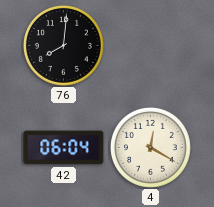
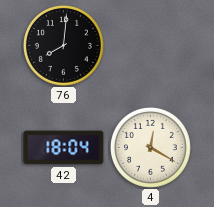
42: 06:04 -> 18:04
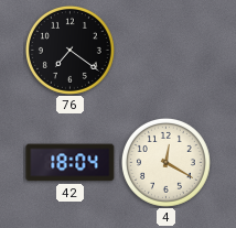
76: 8:01 -> 7:21
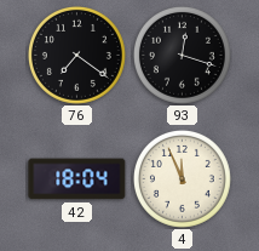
93: none -> 12:18
4: 12:20 -> 11:56
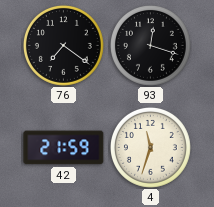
42: 18:04 -> 21:59
4: 11:56 -> 11:33
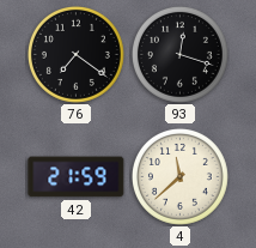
4: 11:33 -> 11:38
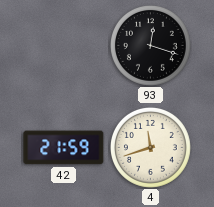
76: 7:21 -> none
4: 11:38 -> 11:42
